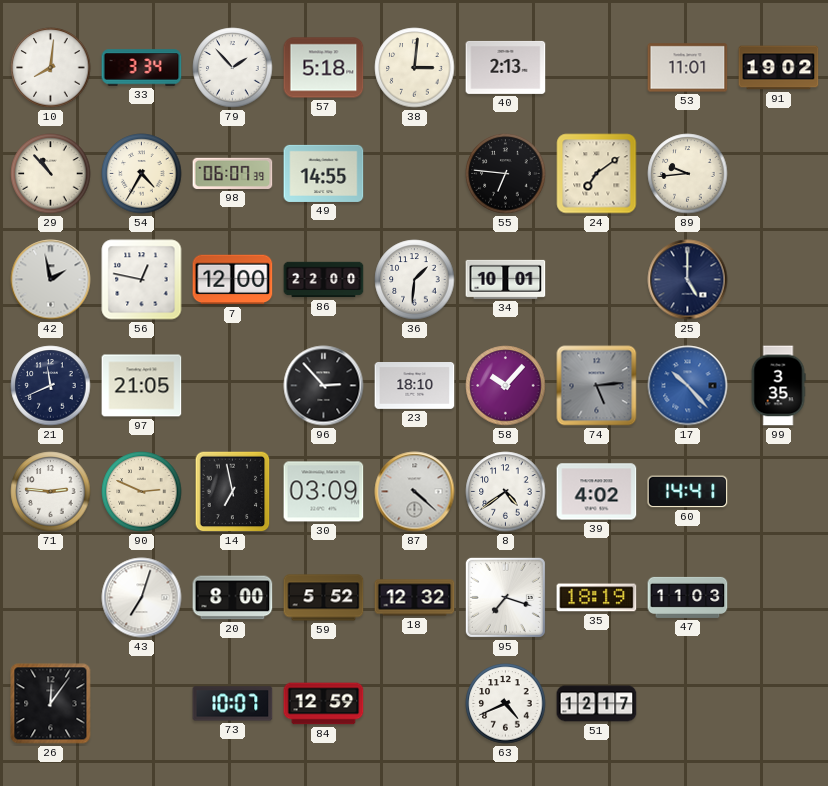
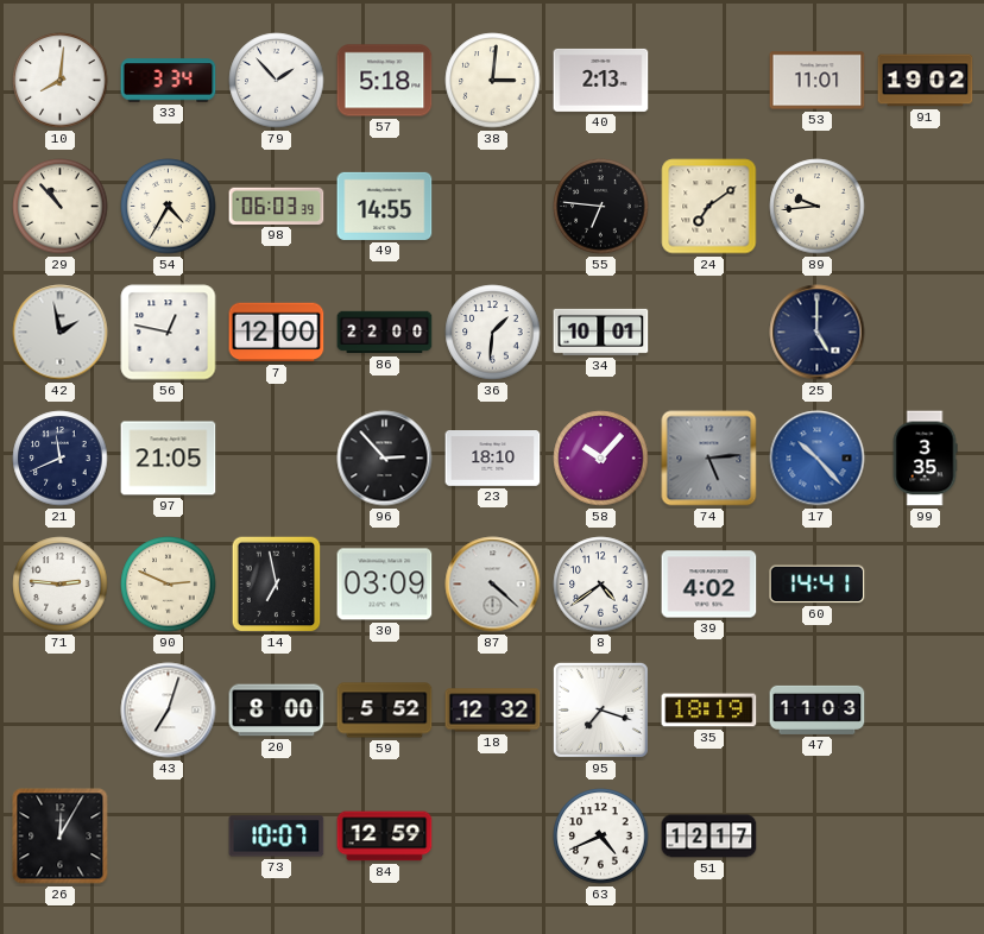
98: 06:07 -> 06:03
26: 12:06 -> 12:05
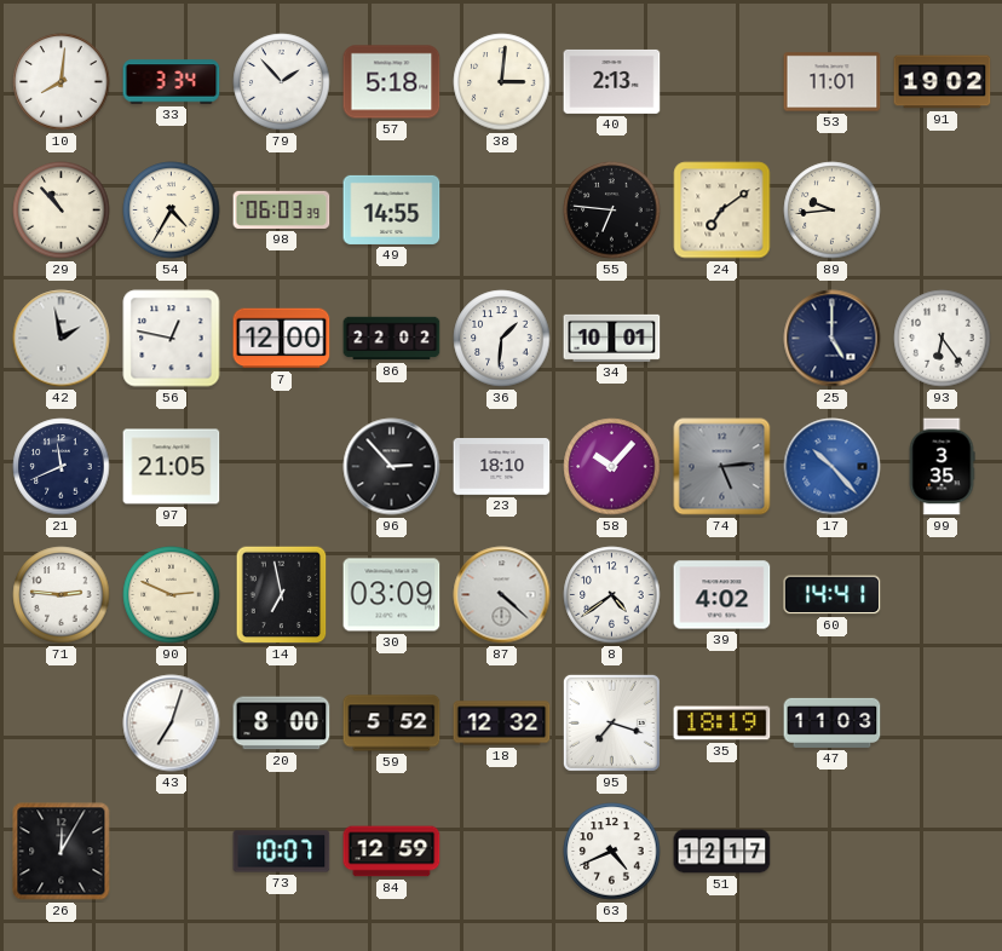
86: 22:00 -> 22:02
93: none -> 6:24
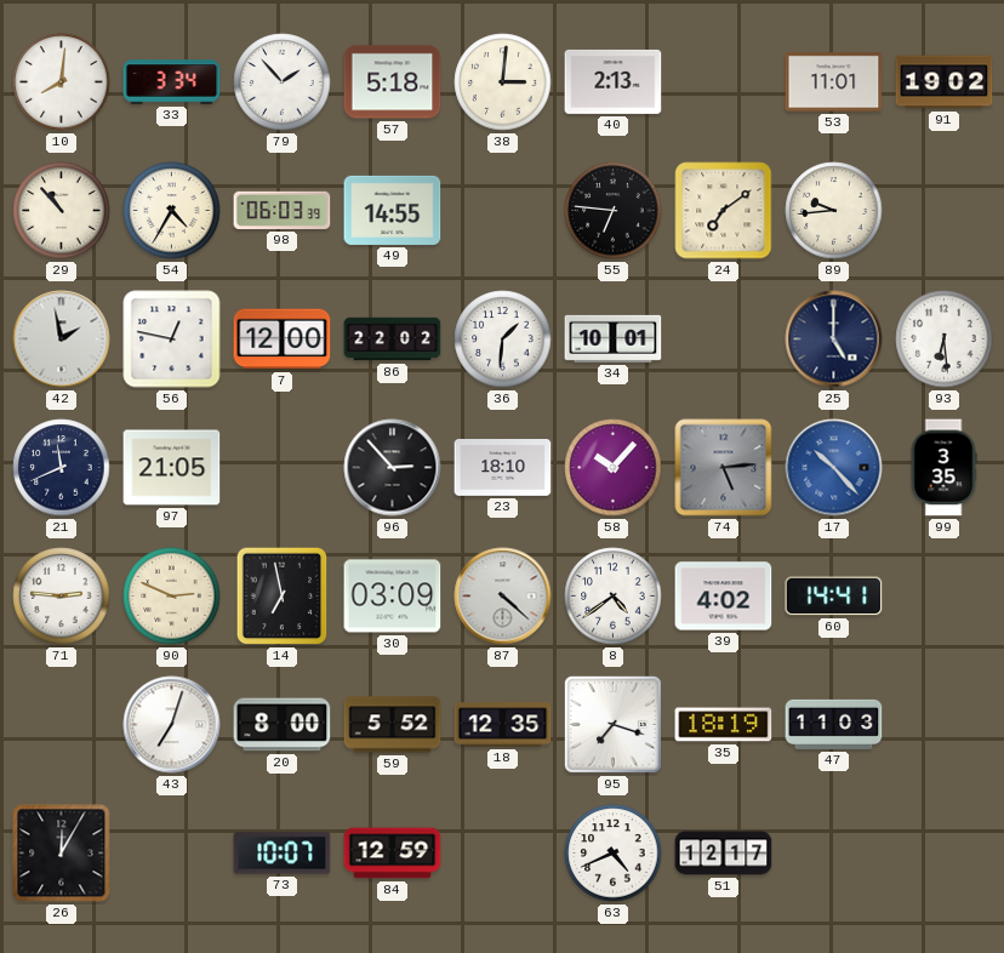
93: 6:24 -> 6:29
18: 12:32 -> 12:35
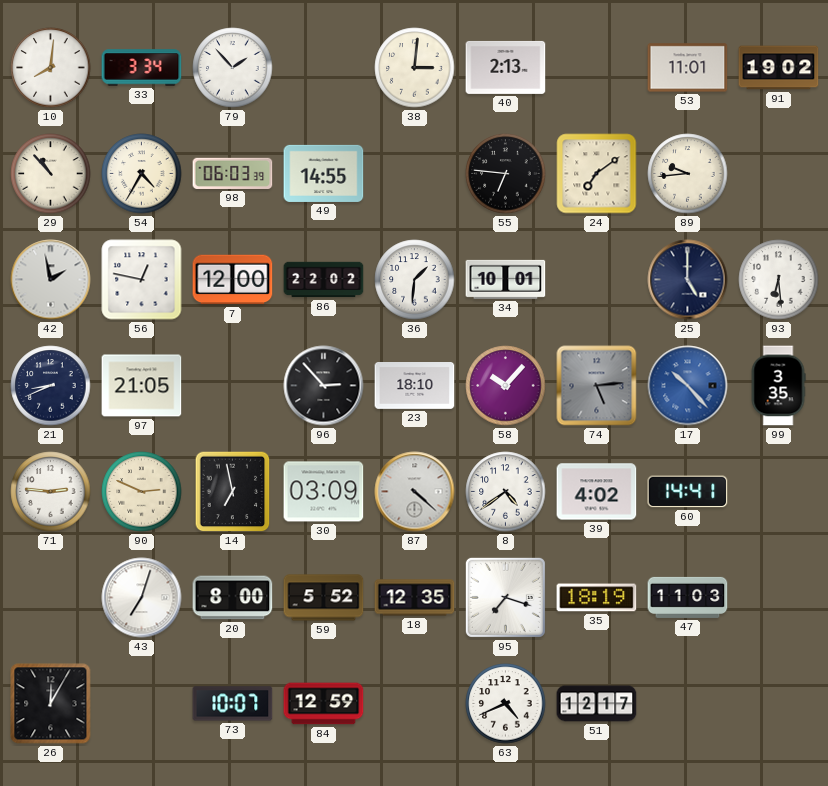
57: 5:18 -> none
21: 11:41 -> 8:41
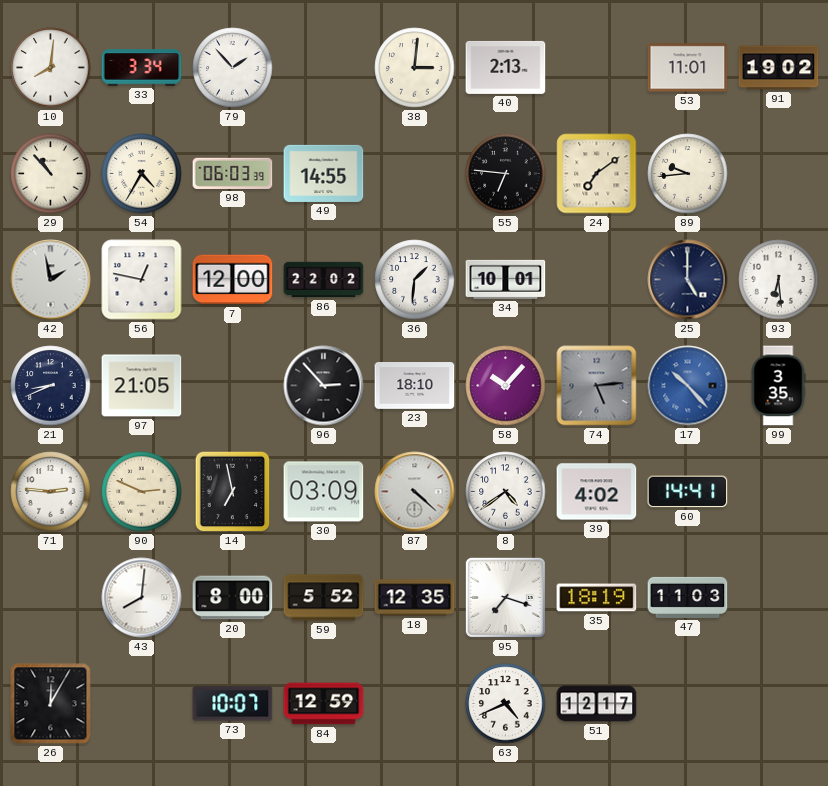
43: 7:03 -> 8:01
